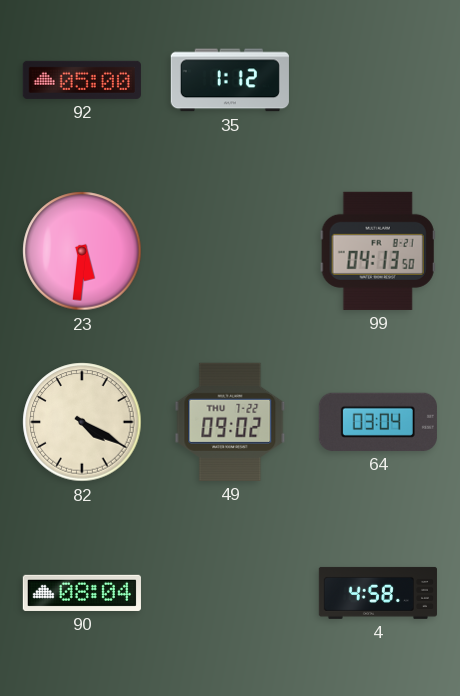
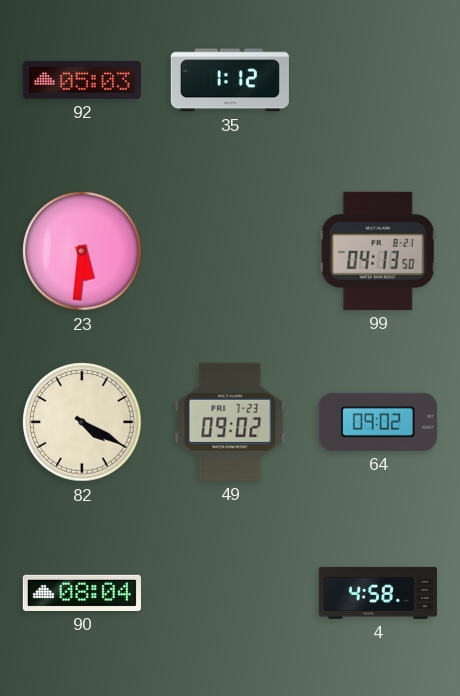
92: 05:00 -> 05:03
49 date: THU 7-22 -> FRI 7-23
64: 03:04 -> 09:02
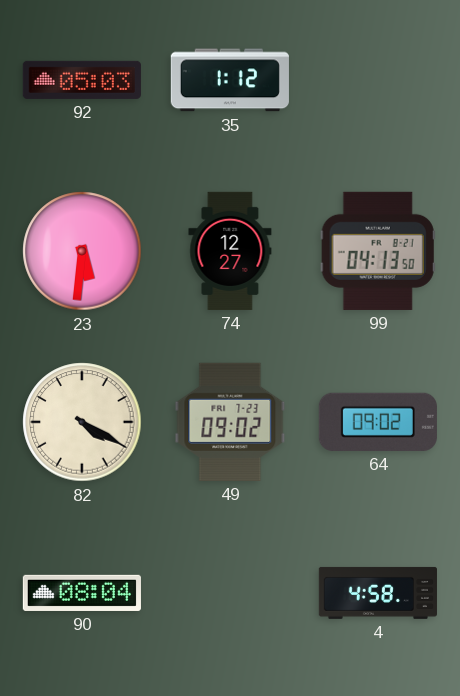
74: none -> 12:27
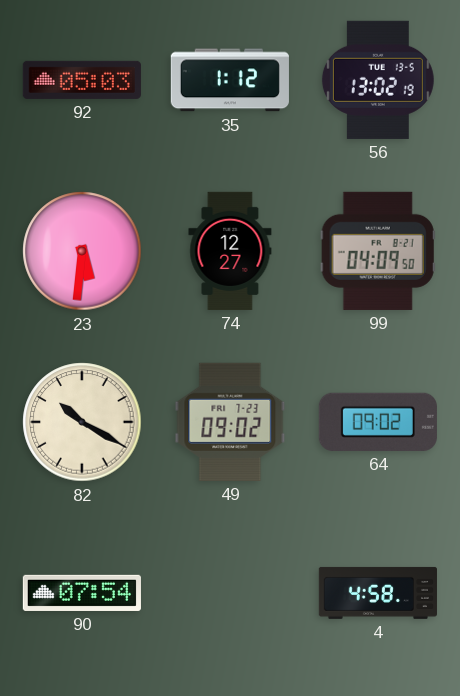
56: none -> 13:02
99: 04:13 -> 04:09
82: 4:20 -> 10:20
90: 08:04 -> 07:54
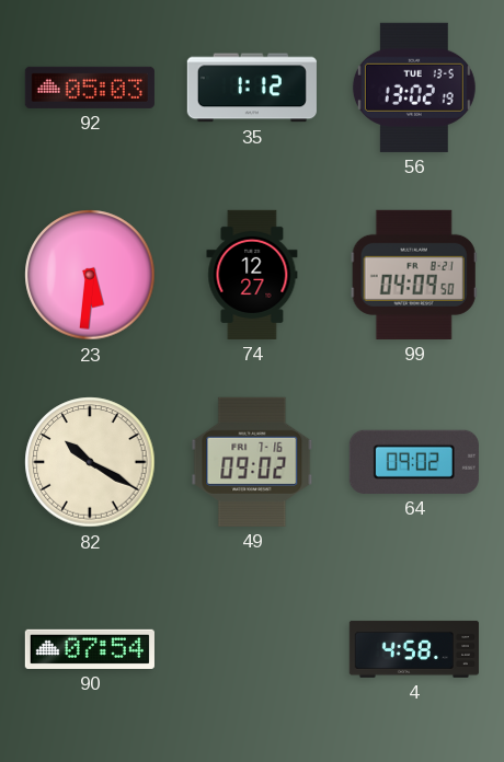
49 date: FRI 7-23 -> FRI 7-16
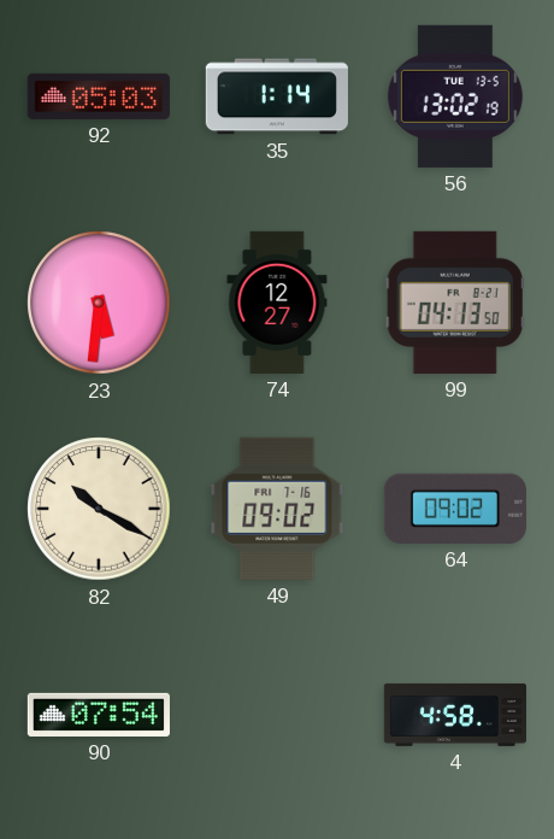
35: 1:12 -> 1:14
99: 04:09 -> 04:13
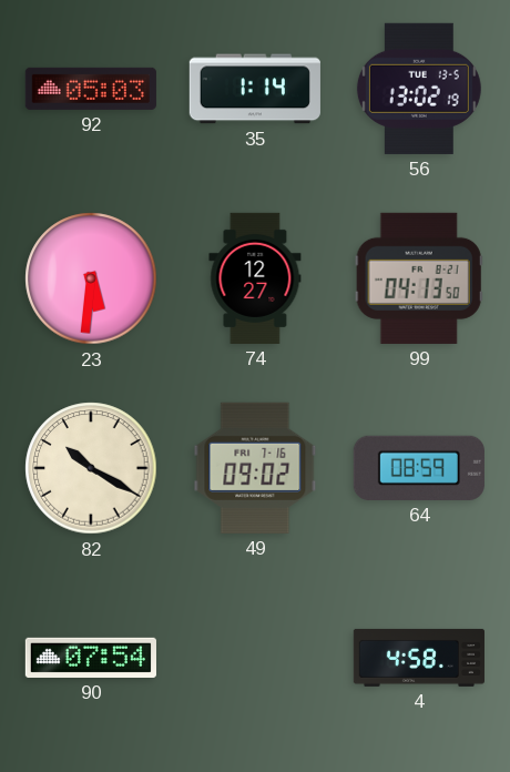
64: 09:02 -> 08:59
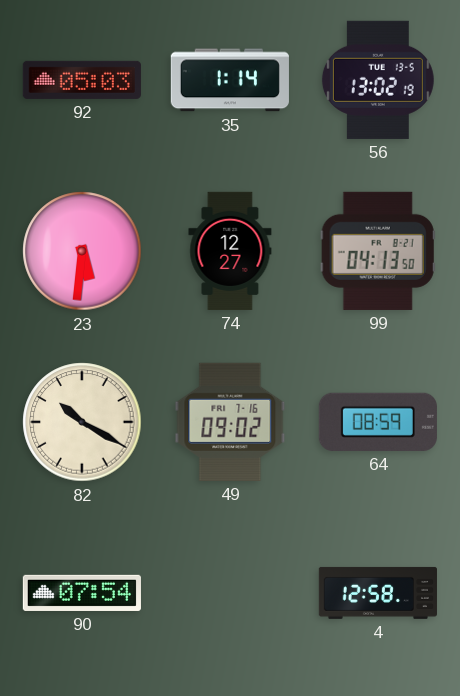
4: 4:58 -> 12:58
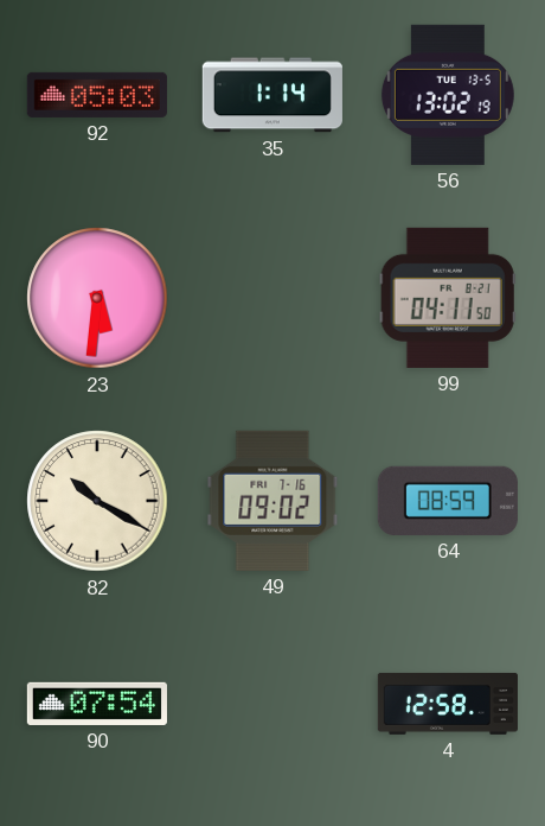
74: 12:27 -> none
99: 04:13 -> 04:11
